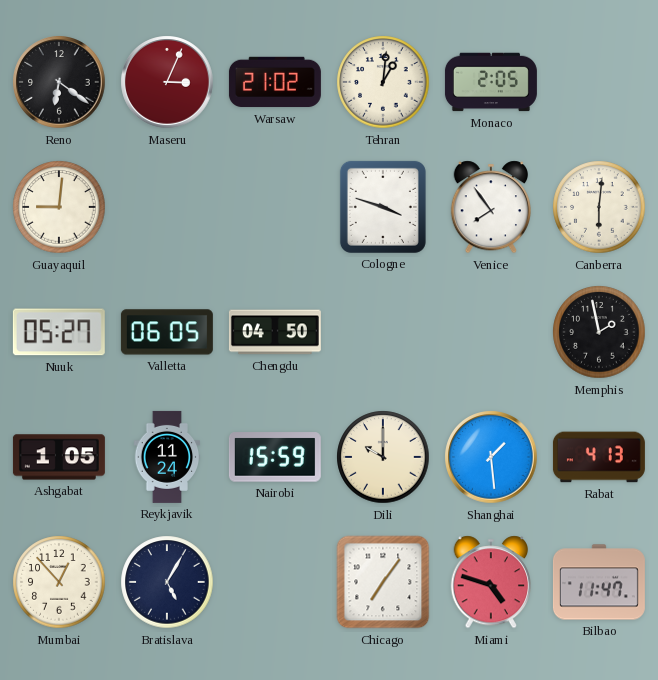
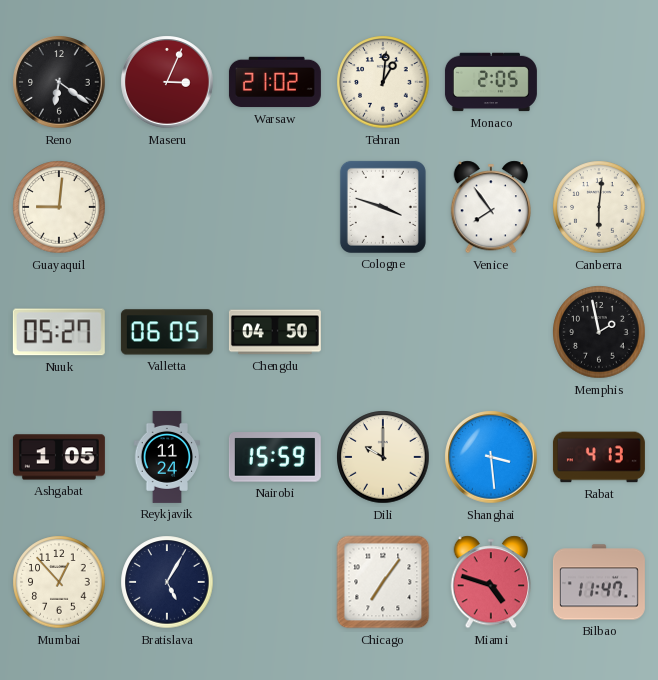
Shanghai: 1:29 -> 3:29
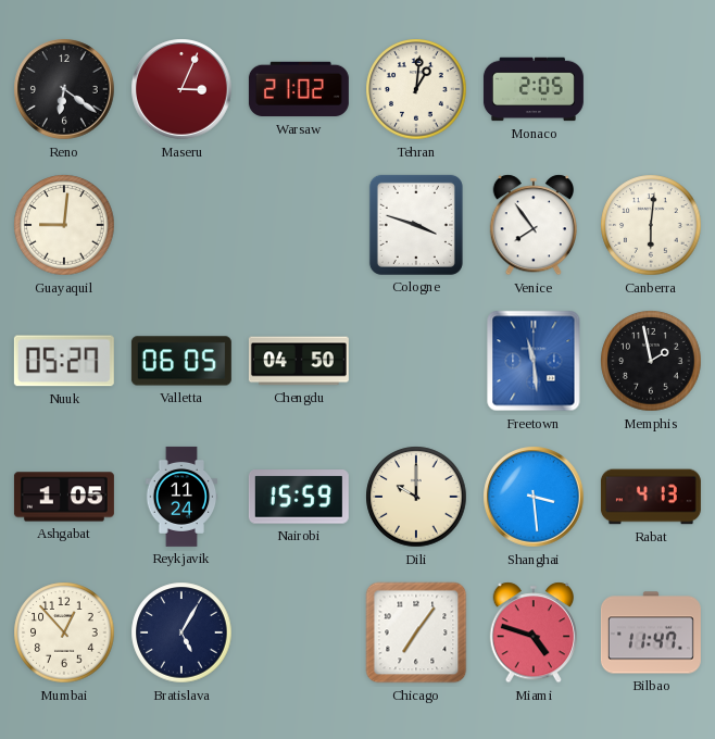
Freetown: none -> 11:29
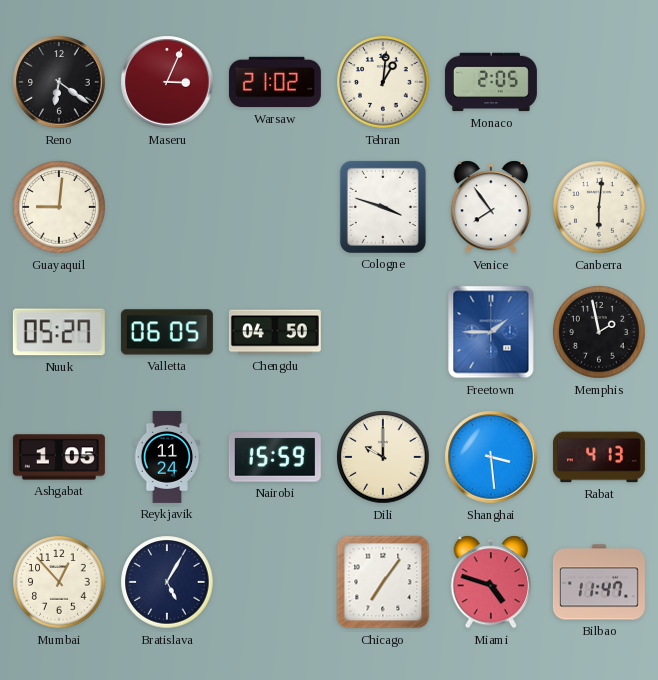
Freetown: 11:29 -> 1:45
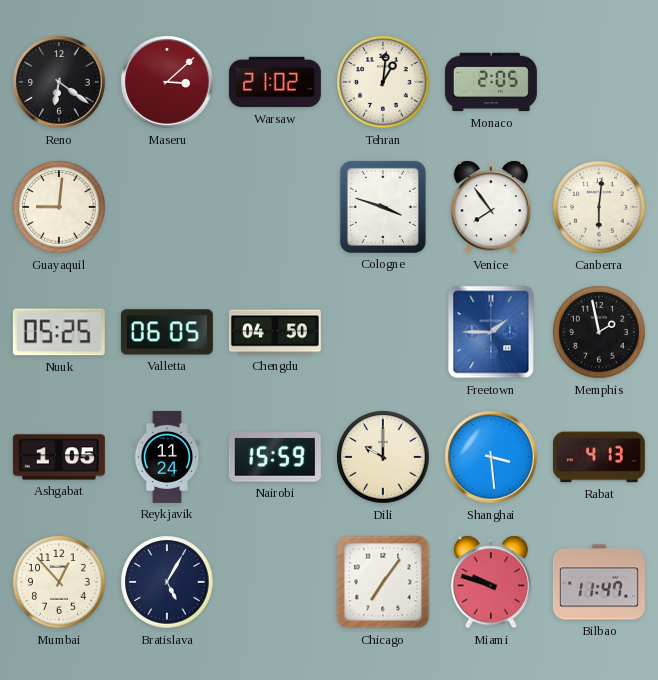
Maseru: 3:04 -> 3:08
Nuuk: 05:27 -> 05:25
Miami: 4:48 -> 9:48
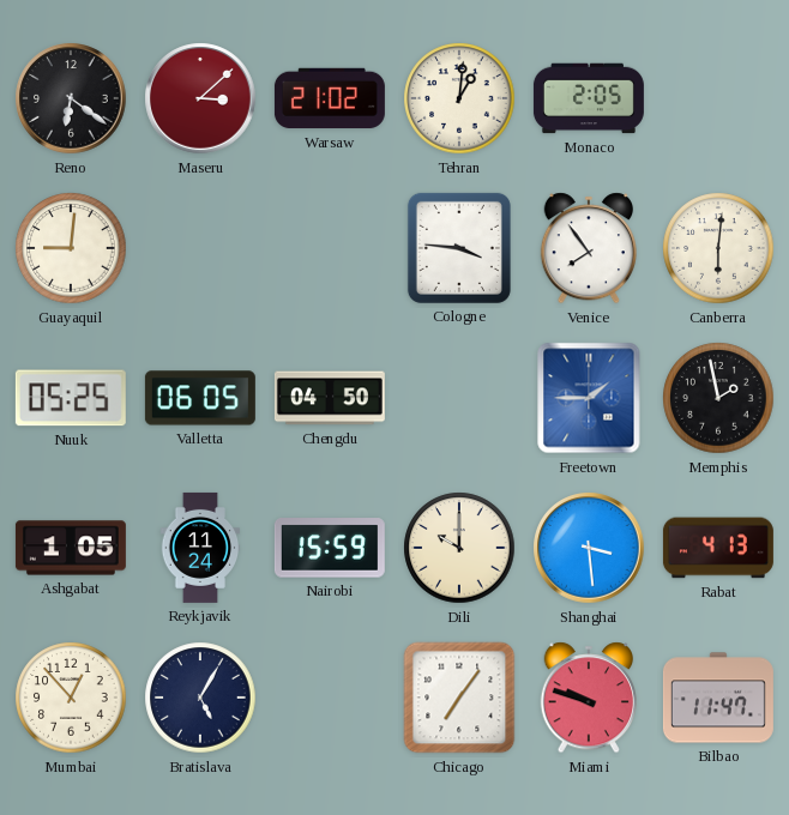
Cologne: 3:48 -> 3:46
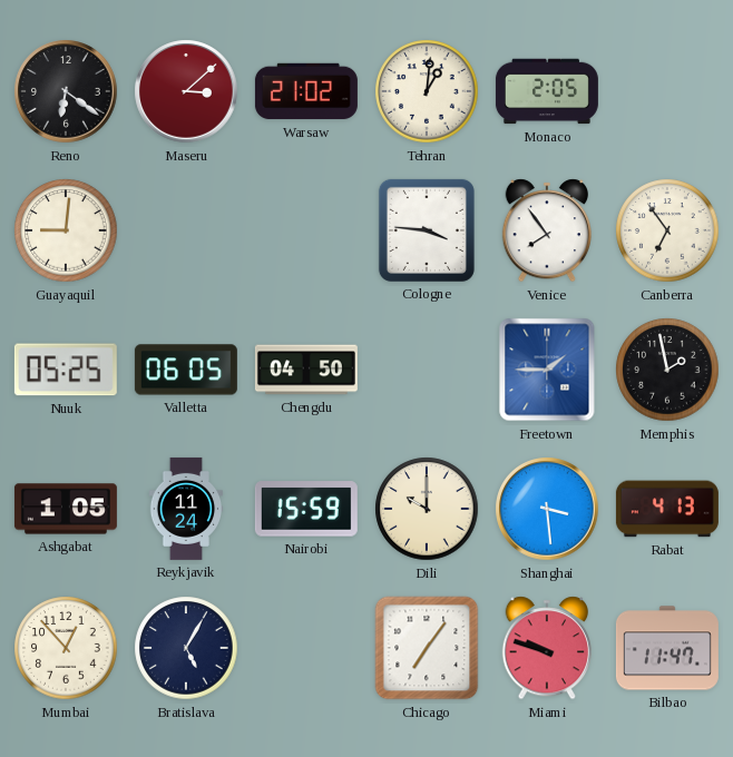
Canberra: 6:01 -> 6:54
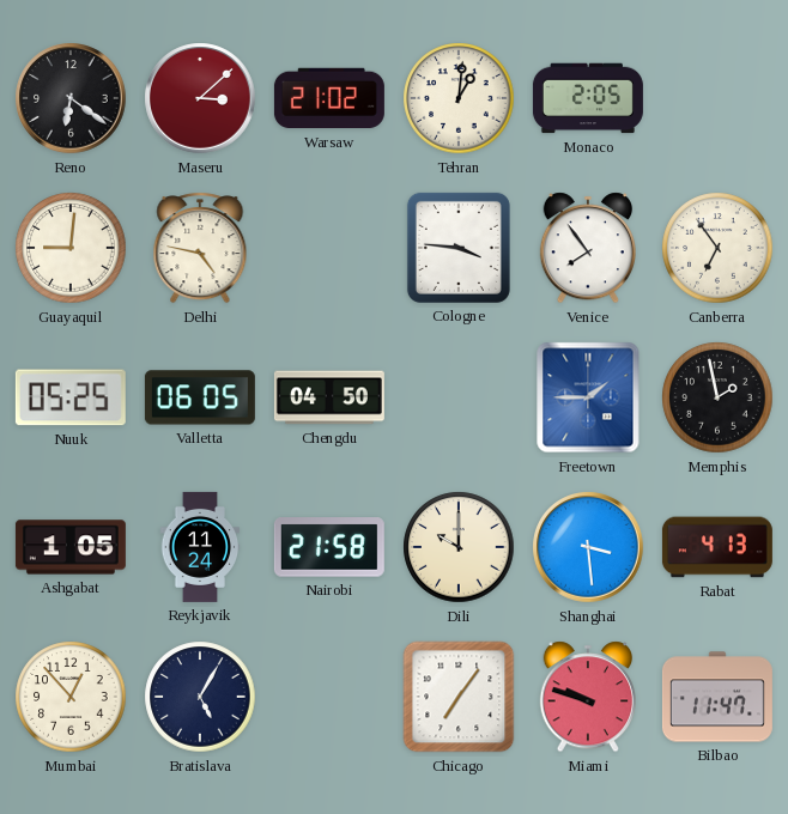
Delhi: none -> 4:47
Nairobi: 15:59 -> 21:58
